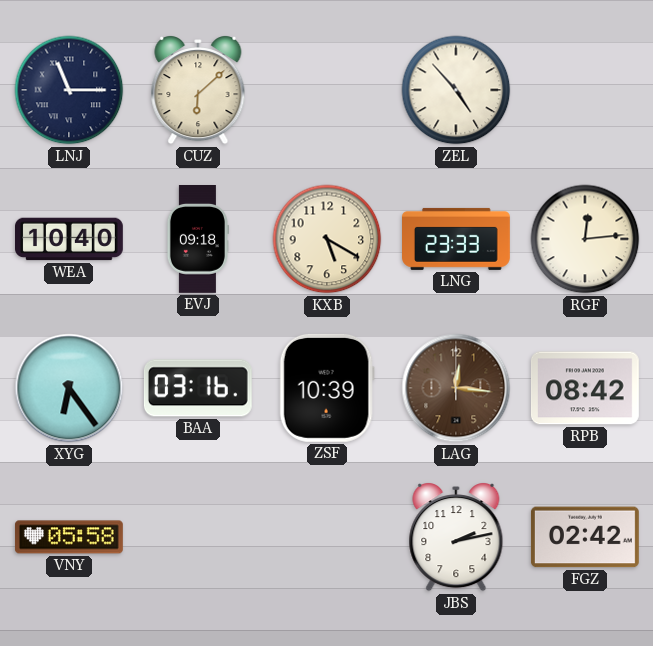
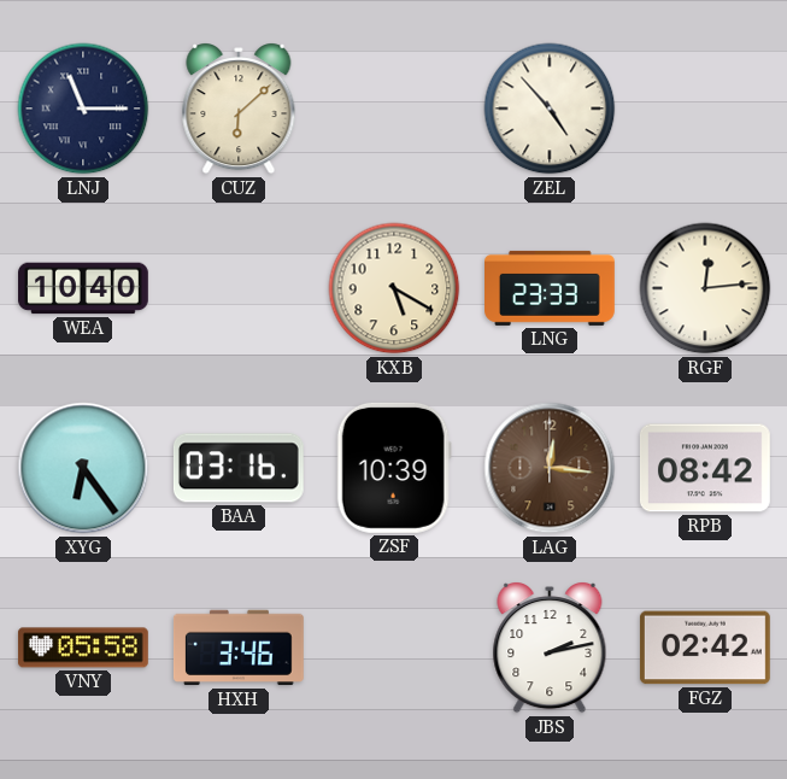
EVJ: 09:18 -> none
HXH: none -> 3:46
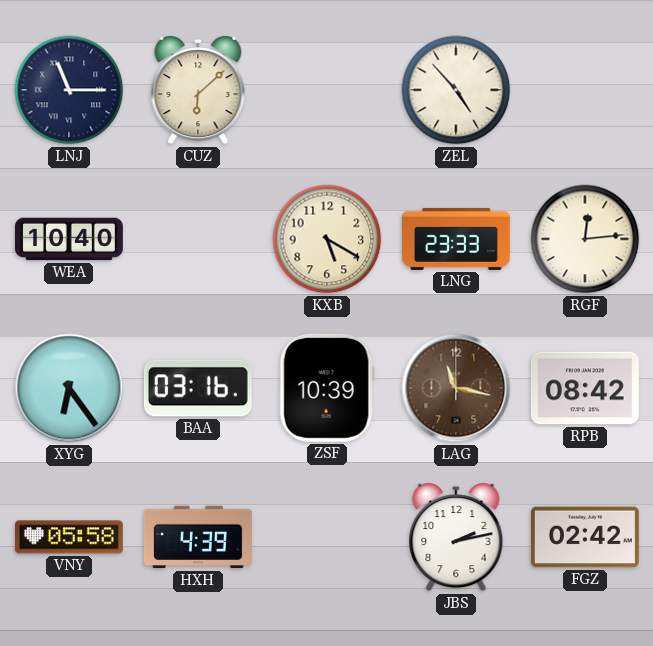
LAG: 12:16 -> 11:17
HXH: 3:46 -> 4:39
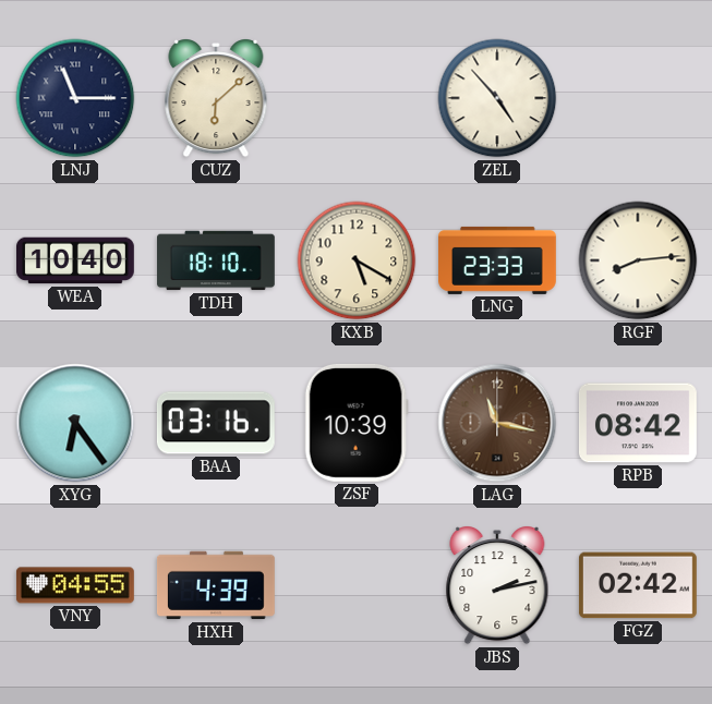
TDH: none -> 18:10
RGF: 12:14 -> 8:14
VNY: 05:58 -> 04:55
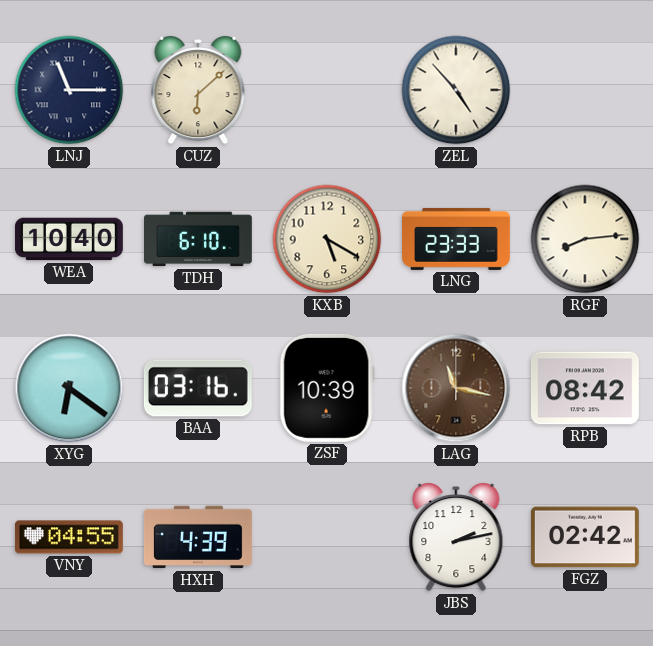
TDH: 18:10 -> 6:10
XYG: 6:24 -> 6:21
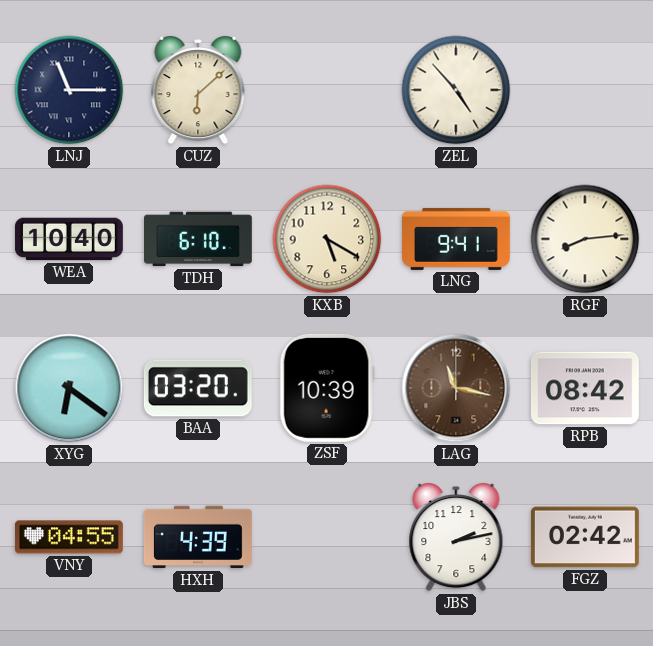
LNG: 23:33 -> 9:41
BAA: 03:16 -> 03:20
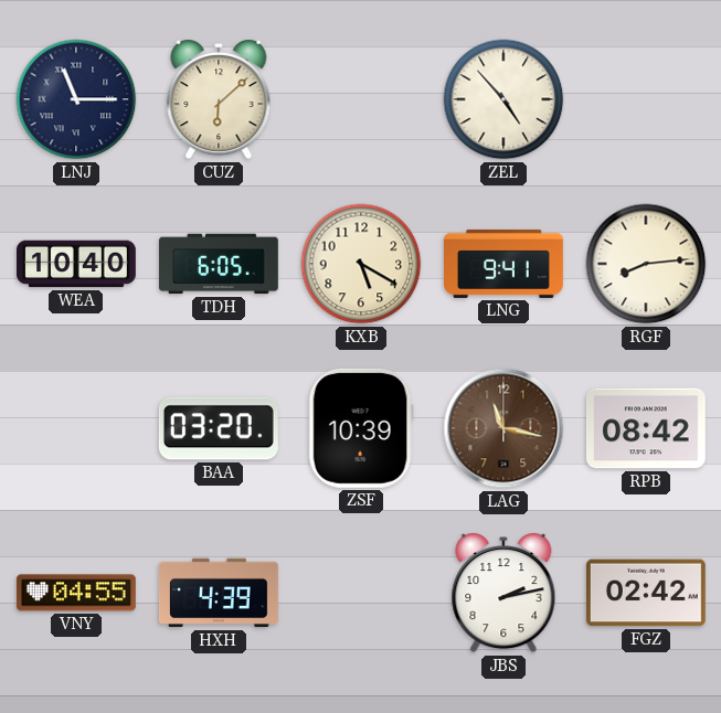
TDH: 6:10 -> 6:05
XYG: 6:21 -> none
